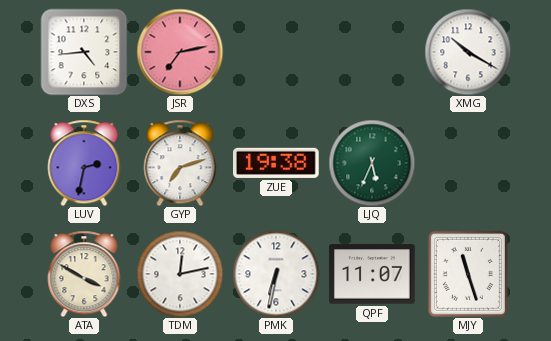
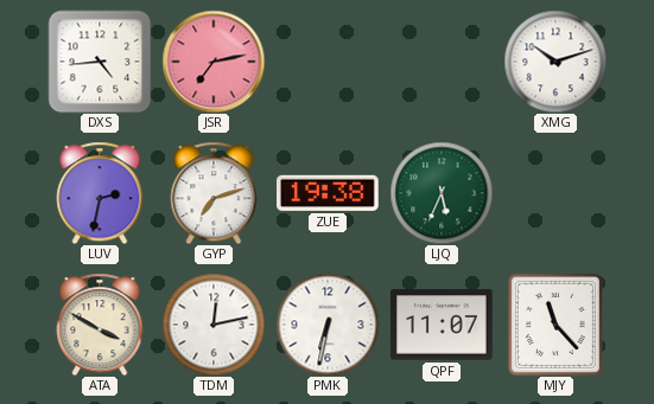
XMG: 10:20 -> 10:12
MJY: 11:27 -> 11:23
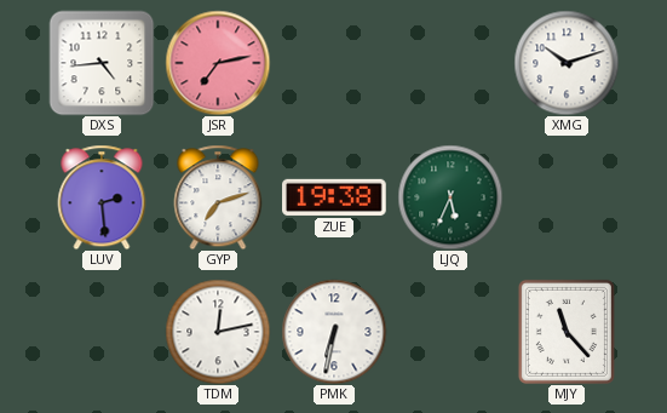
LUV: 2:32 -> 2:29
ATA: 3:50 -> none
QPF: 11:07 -> none
